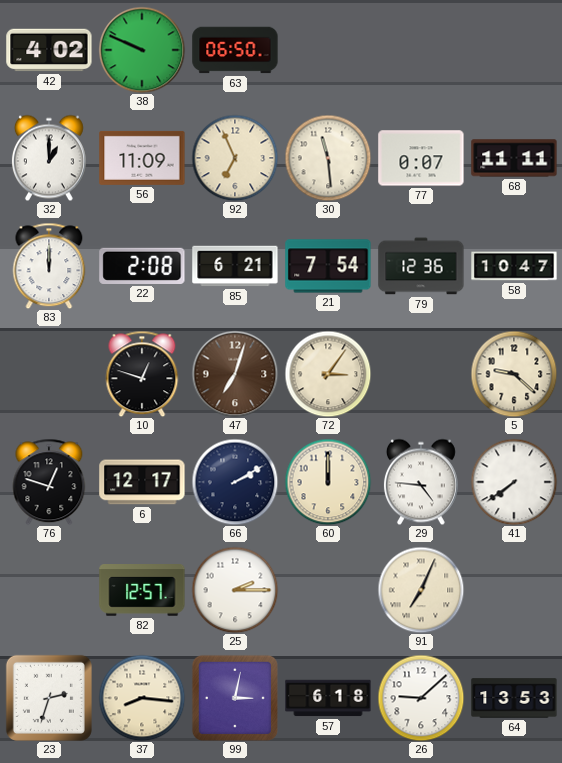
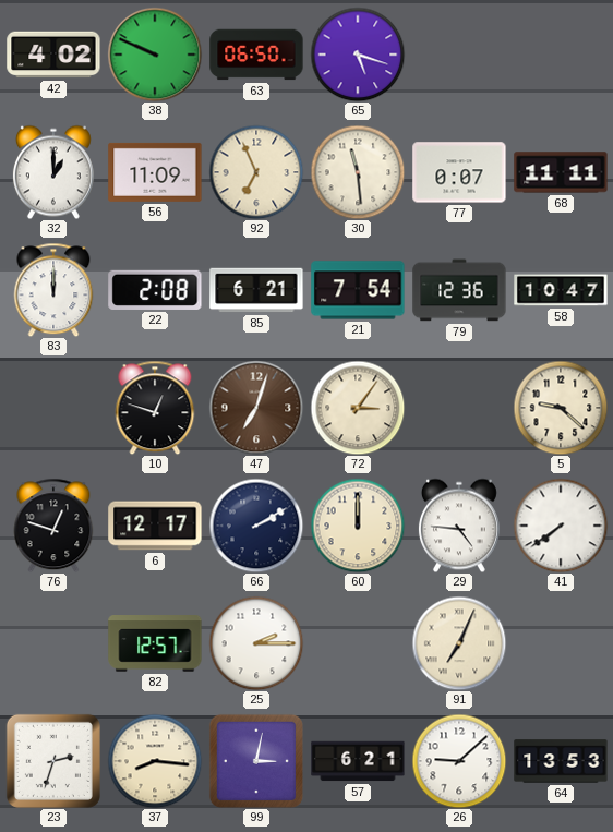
65: none -> 5:18
57: 6:18 -> 6:21
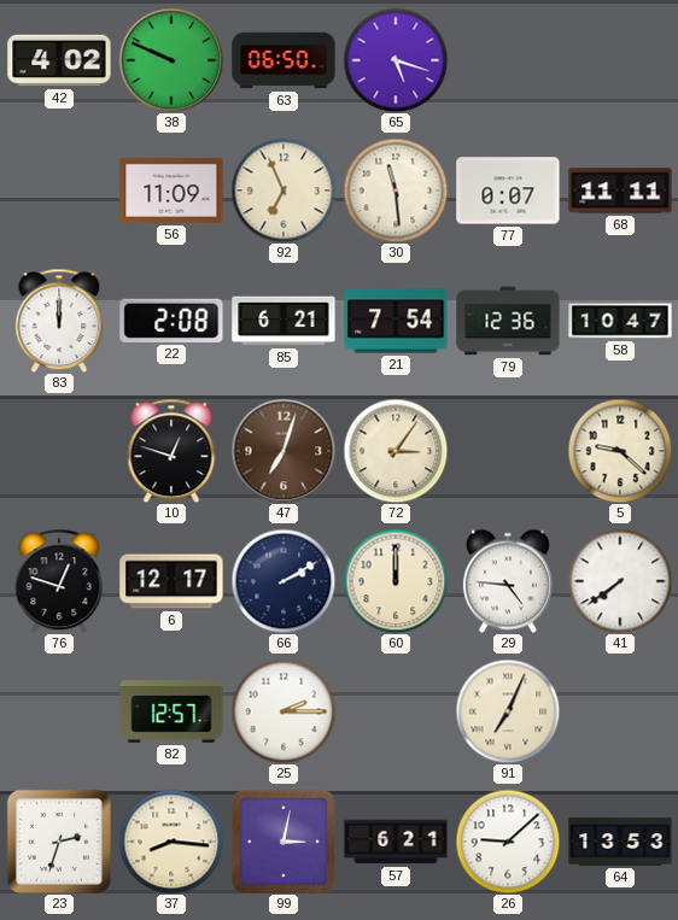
32: 1:00 -> none
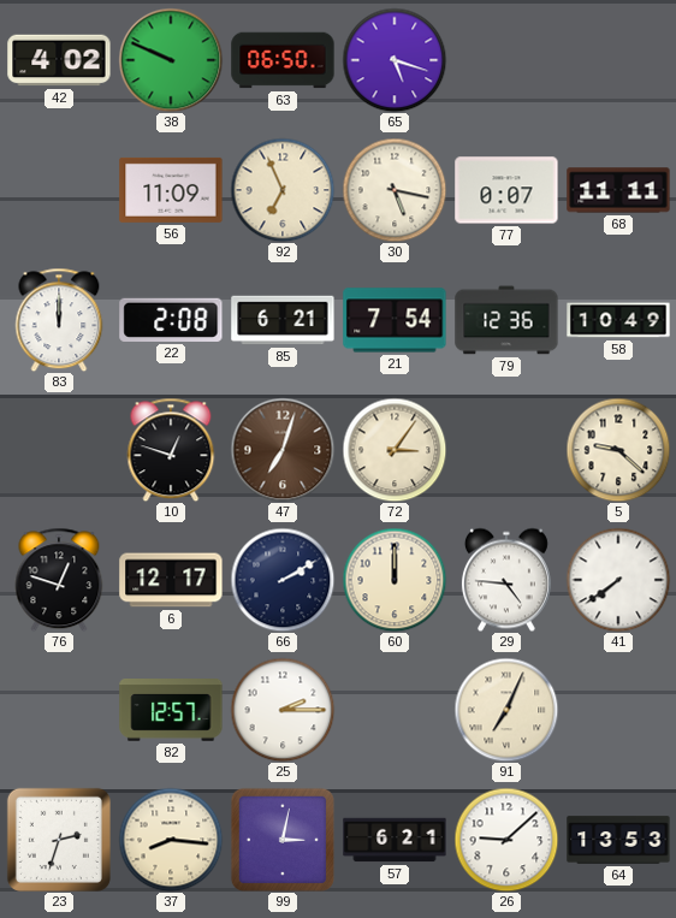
30: 11:29 -> 5:17
58: 10:47 -> 10:49
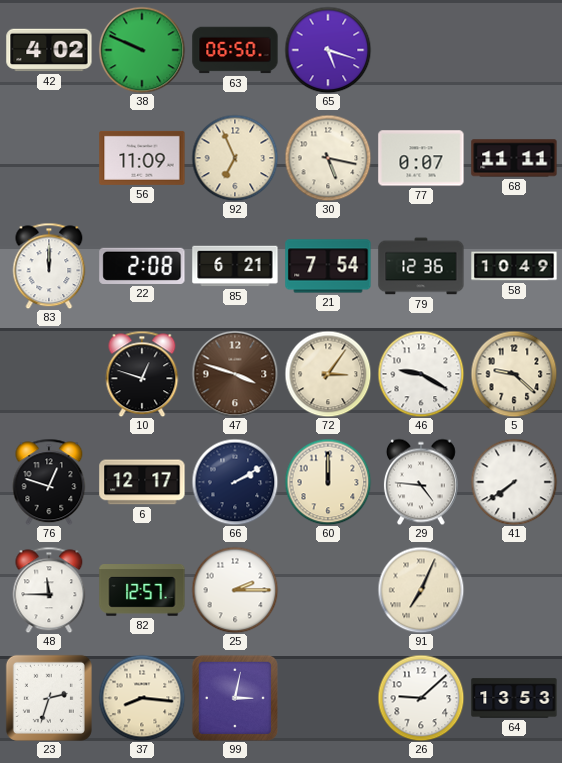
47: 7:03 -> 3:48
46: none -> 9:20
48: none -> 11:45
57: 6:21 -> none
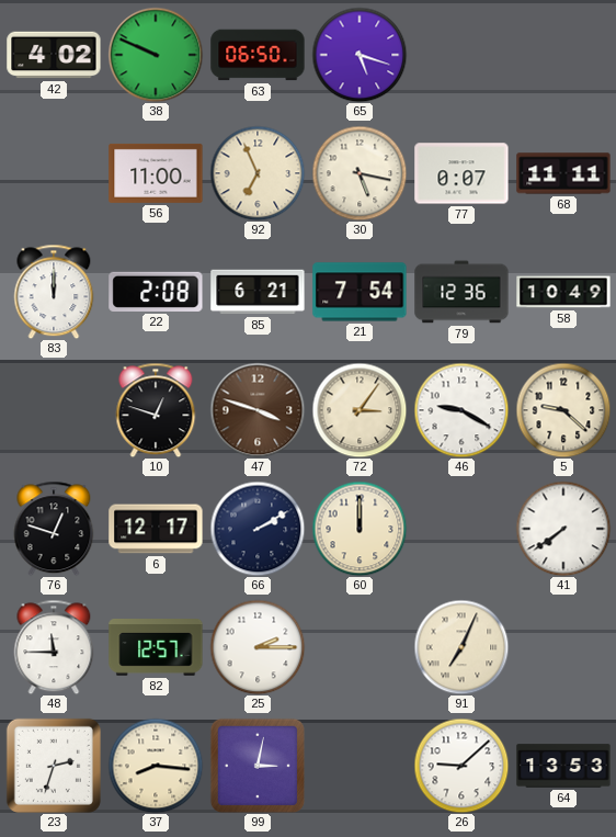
56: 11:09 -> 11:00
29: 4:46 -> none
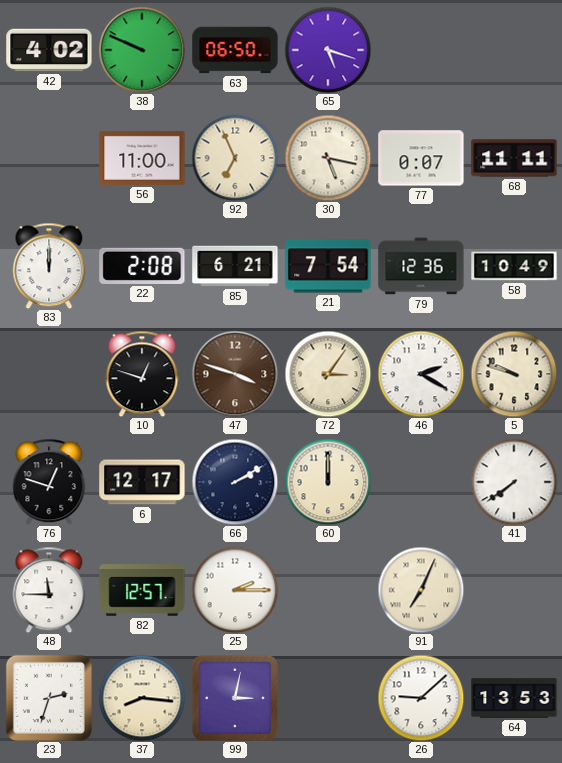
46: 9:20 -> 2:20
5: 9:22 -> 9:48
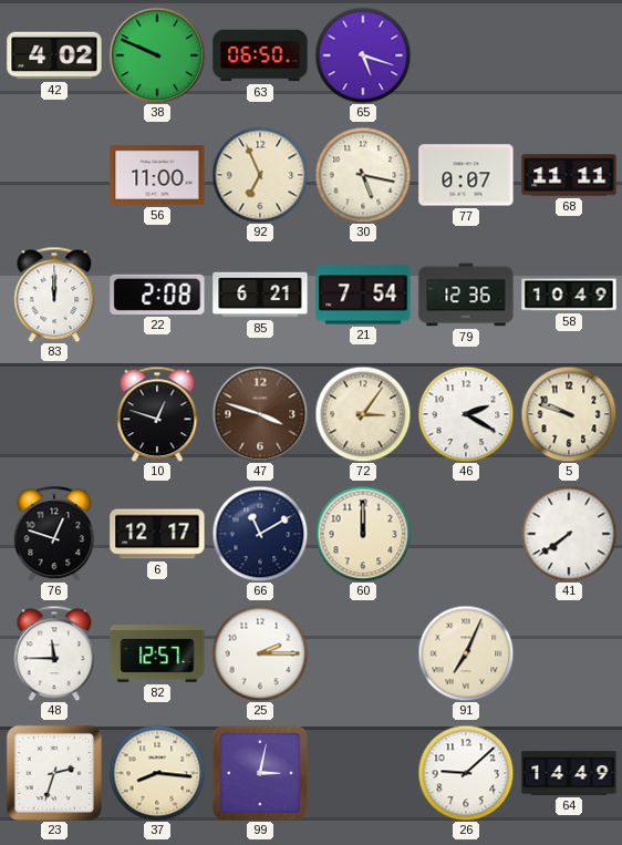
66: 2:10 -> 11:10
64: 13:53 -> 14:49
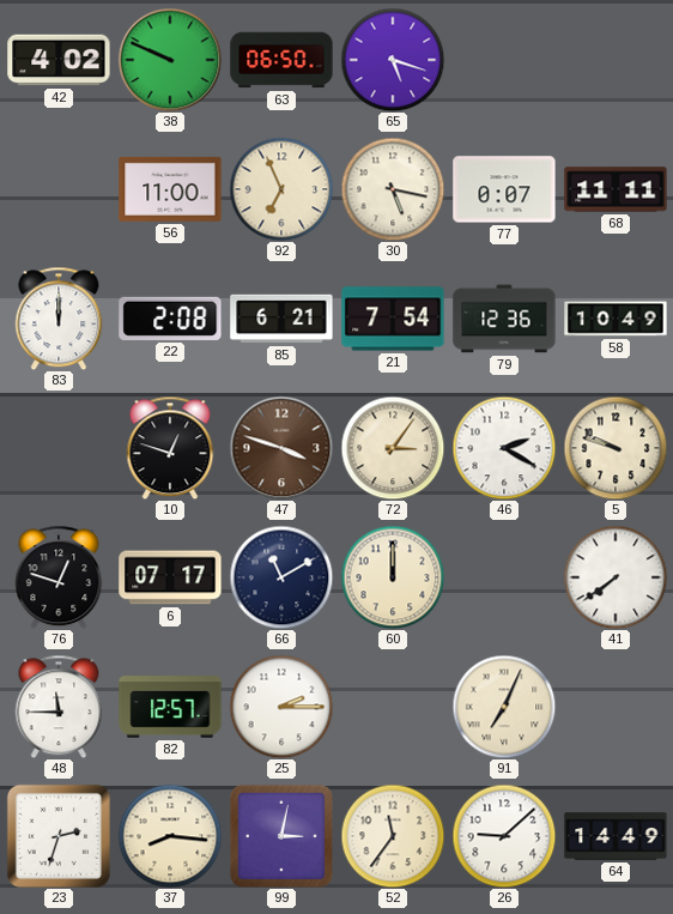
6: 12:17 -> 07:17
52: none -> 11:36
